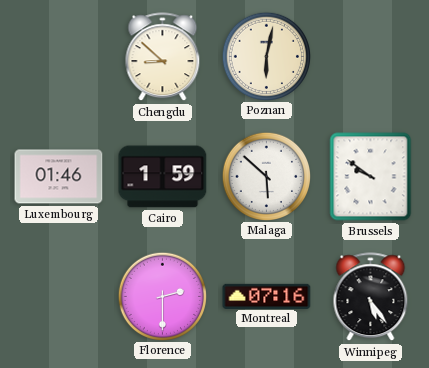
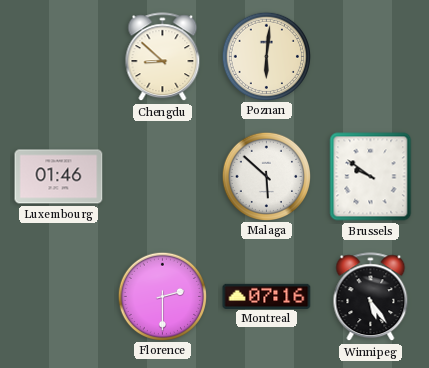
Poznan: 6:02 -> 6:01
Cairo: 1:59 -> none
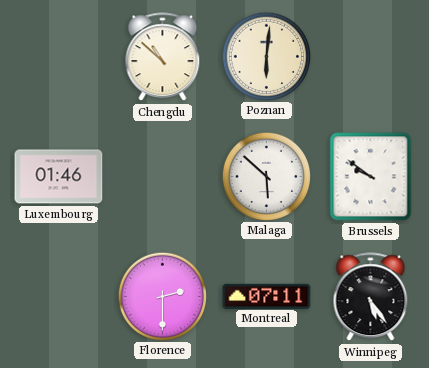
Chengdu: 8:52 -> 10:52
Montreal: 07:16 -> 07:11
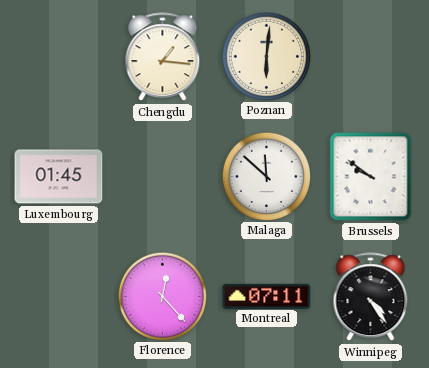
Chengdu: 10:52 -> 1:16
Luxembourg: 01:46 -> 01:45
Malaga: 5:52 -> 11:52
Florence: 2:30 -> 12:23
Winnipeg: 5:24 -> 4:24
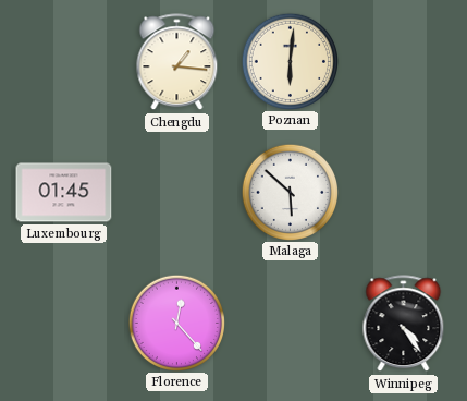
Malaga: 11:52 -> 5:52
Brussels: 9:51 -> none
Montreal: 07:11 -> none
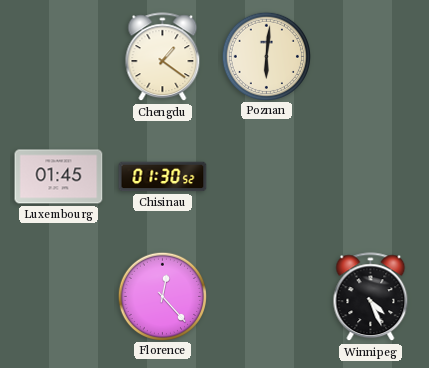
Chengdu: 1:16 -> 1:21
Chisinau: none -> 01:30
Malaga: 5:52 -> none
Winnipeg: 4:24 -> 4:26
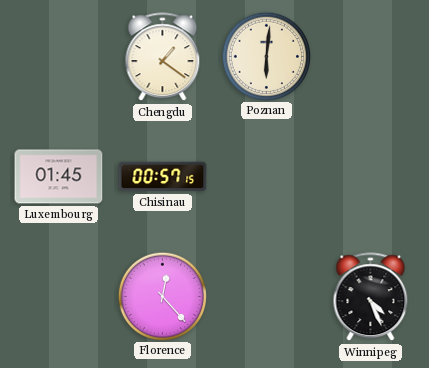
Chisinau: 01:30 -> 00:57
